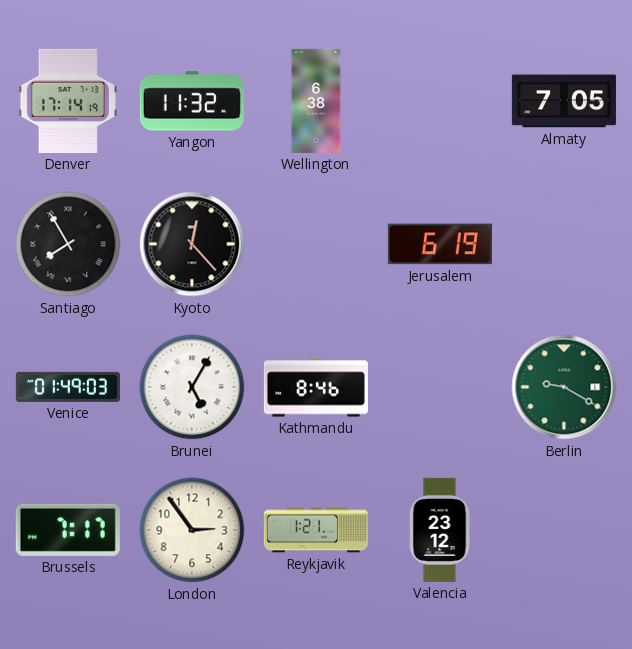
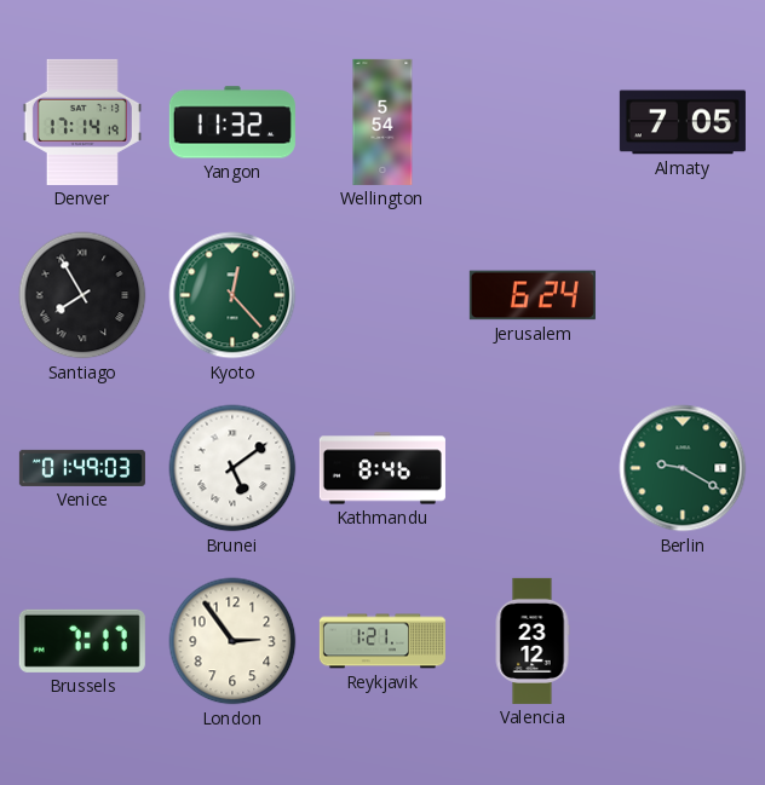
Wellington: 6:38 -> 5:54
Kyoto dial: black -> green
Jerusalem: 6:19 -> 6:24
Brunei: 5:05 -> 5:09
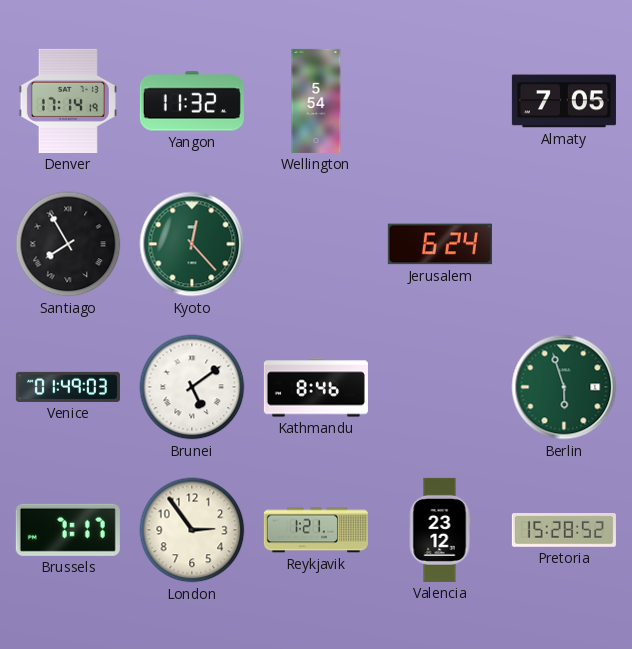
Berlin: 9:20 -> 5:57
Pretoria: none -> 15:28
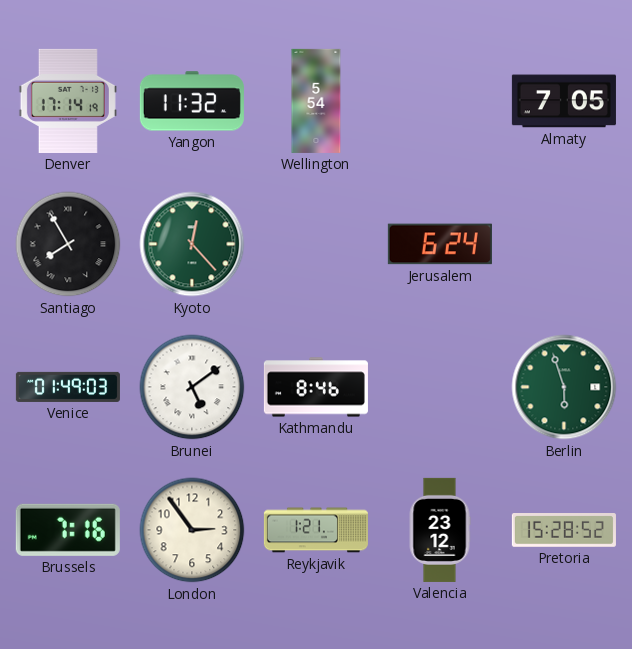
Brussels: 7:17 -> 7:16
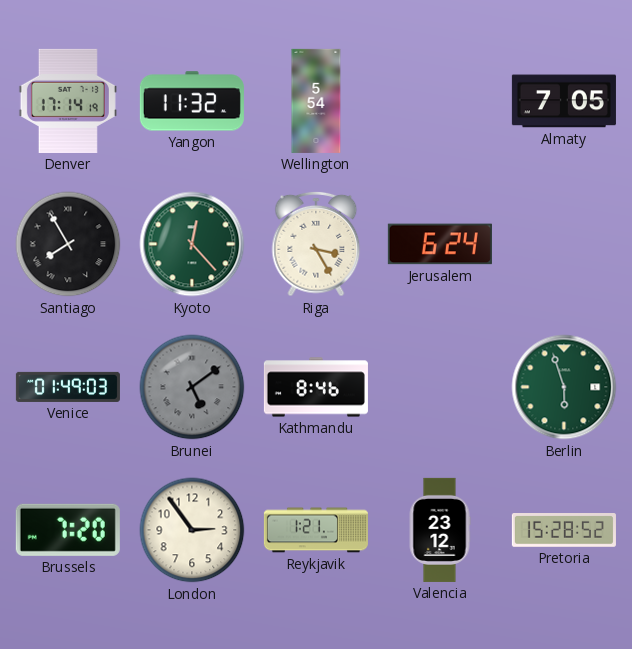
Riga: none -> 3:25
Brunei dial: white -> grey
Brussels: 7:16 -> 7:20
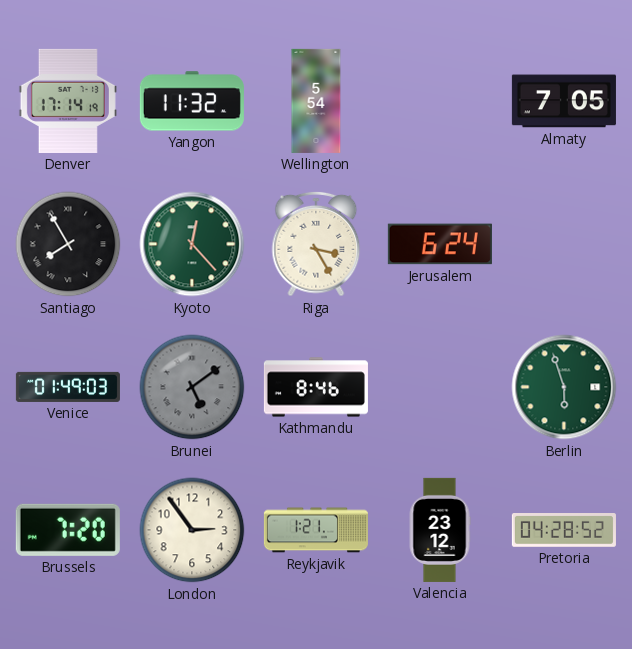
Pretoria: 15:28 -> 04:28
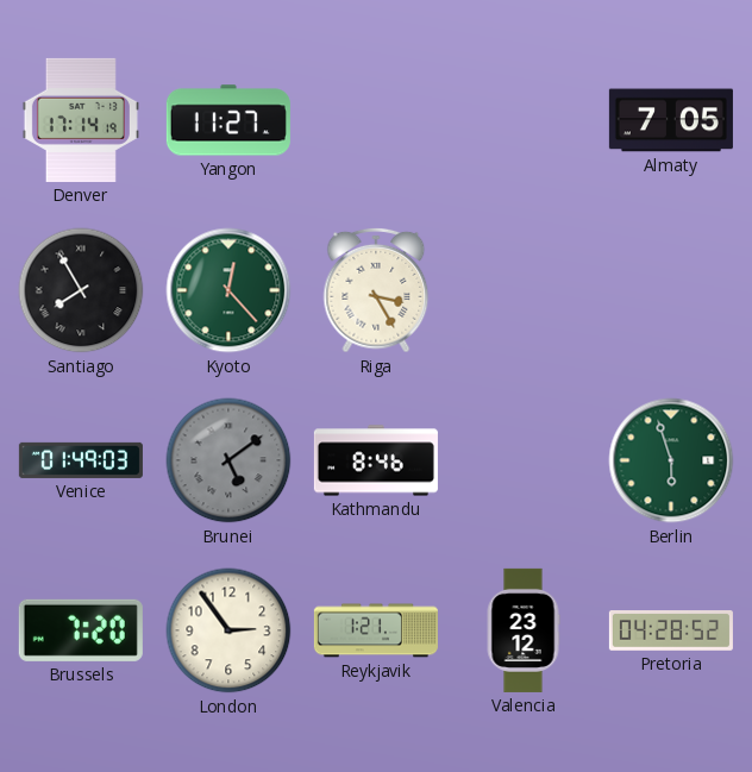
Yangon: 11:32 -> 11:27
Wellington: 5:54 -> none
Jerusalem: 6:24 -> none
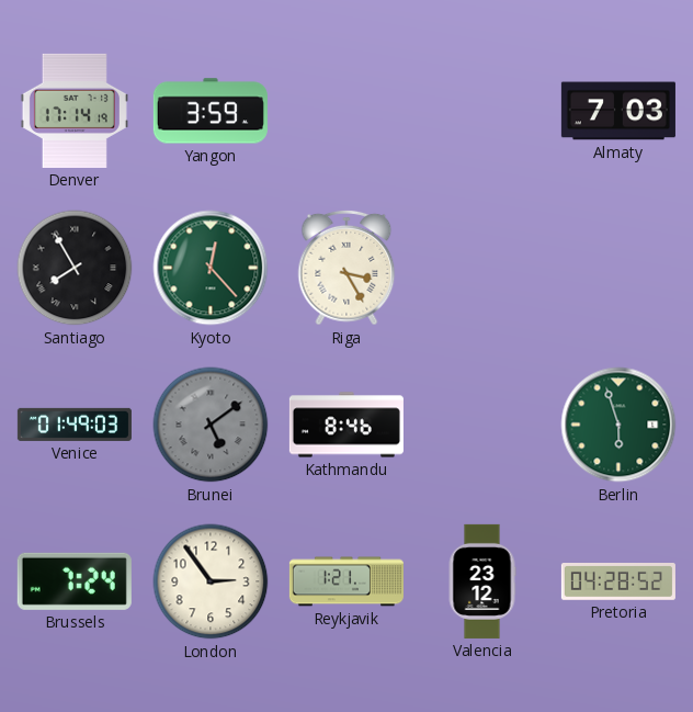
Yangon: 11:27 -> 3:59
Almaty: 7:05 -> 7:03
Brussels: 7:20 -> 7:24
